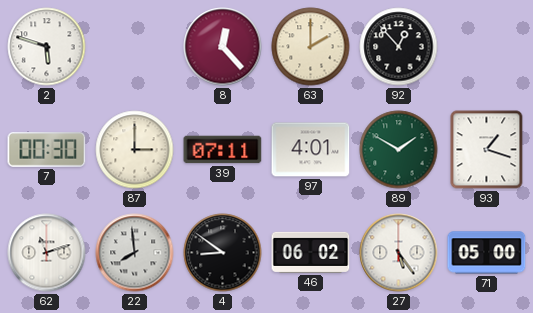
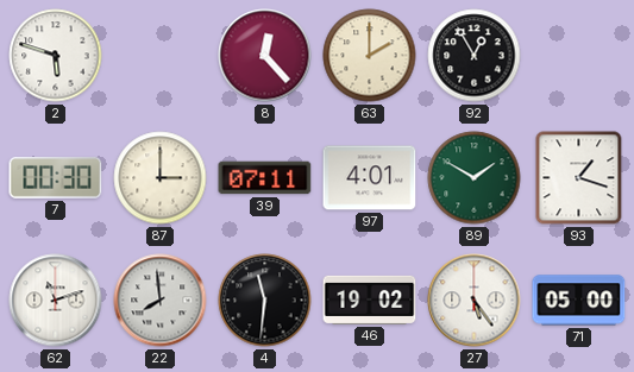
92: 12:53 -> 12:55
4: 8:51 -> 11:31
46: 06:02 -> 19:02
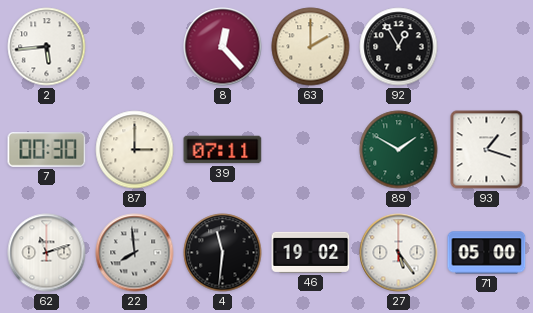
2: 5:48 -> 5:44
97: 4:01 -> none
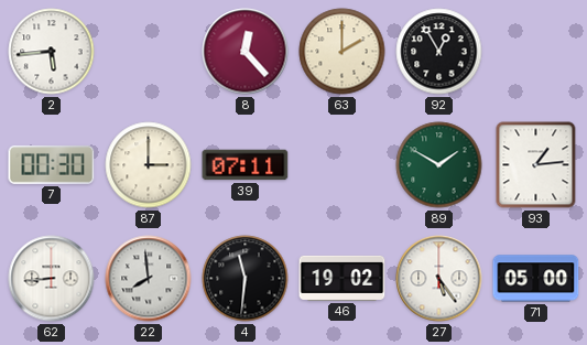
93: 1:18 -> 1:14
62: 11:12 -> 8:44
